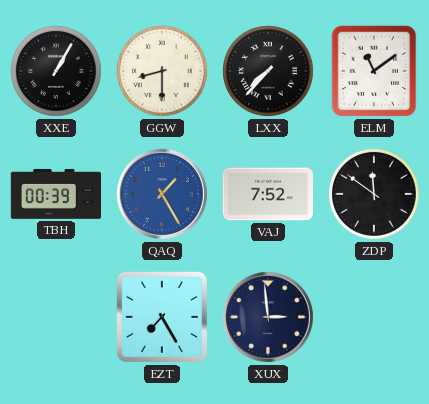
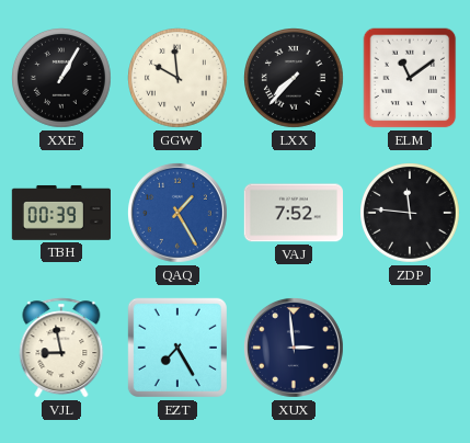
GGW: 8:30 -> 9:59
ZDP: 11:51 -> 11:46
VJL: none -> 8:58
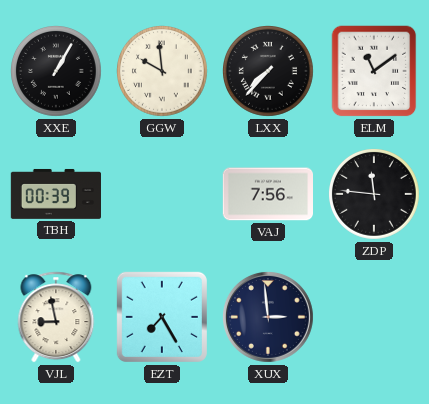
QAQ: 1:25 -> none
VAJ: 7:52 -> 7:56
